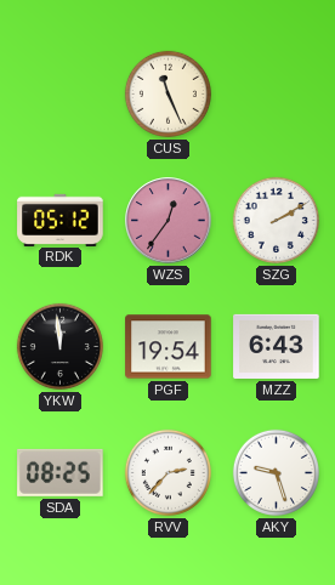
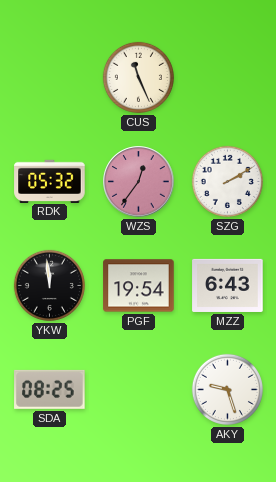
RDK: 05:12 -> 05:32
RVV: 2:37 -> none
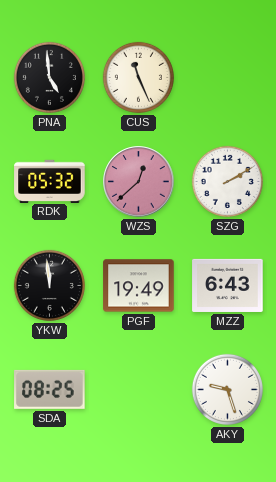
PNA: none -> 4:59
WZS: 12:36 -> 12:38
PGF: 19:54 -> 19:49
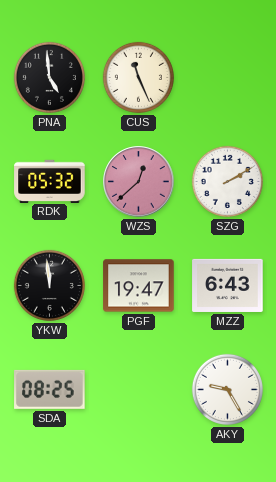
PGF: 19:49 -> 19:47
AKY: 9:27 -> 9:25
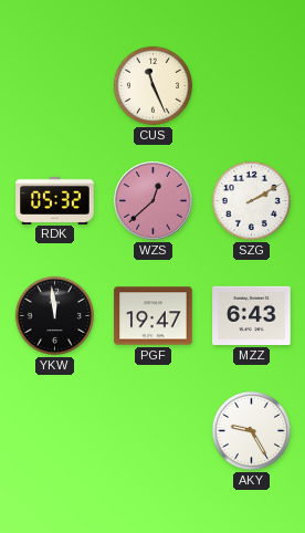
PNA: 4:59 -> none
SDA: 08:25 -> none
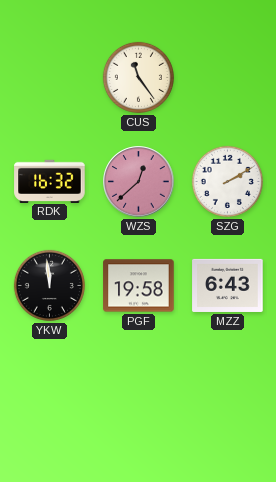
CUS: 11:26 -> 11:24
RDK: 05:32 -> 16:32
PGF: 19:47 -> 19:58
AKY: 9:25 -> none
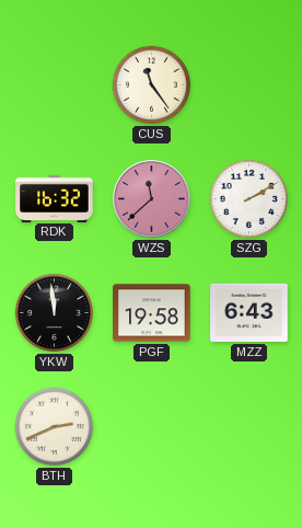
WZS: 12:38 -> 11:38
BTH: none -> 2:41
